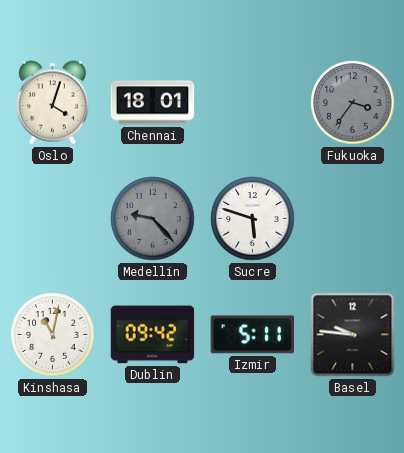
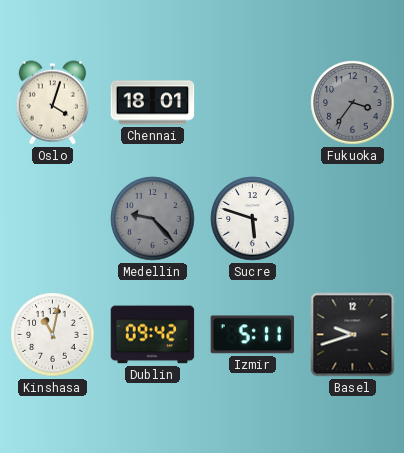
Basel: 9:46 -> 9:42
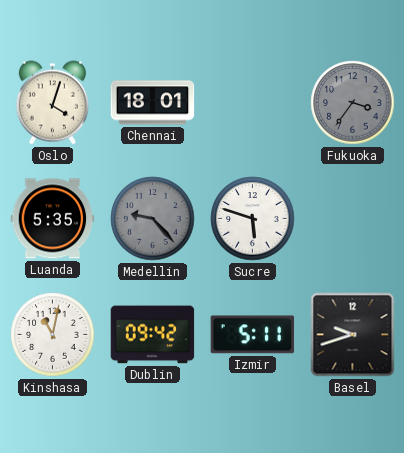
Luanda: none -> 5:35
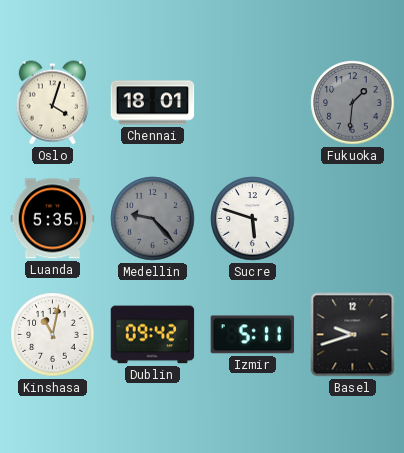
Fukuoka: 3:36 -> 1:31
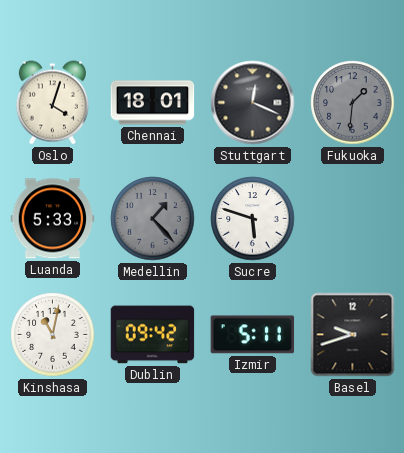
Stuttgart: none -> 12:19
Luanda: 5:35 -> 5:33
Medellin: 9:23 -> 1:23
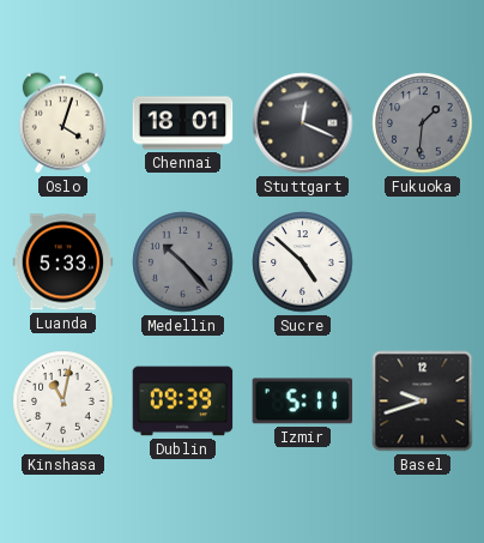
Medellin: 1:23 -> 10:23
Sucre: 5:48 -> 4:52
Dublin: 09:42 -> 09:39
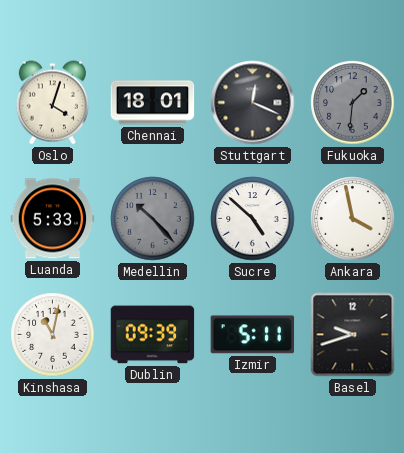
Ankara: none -> 3:58
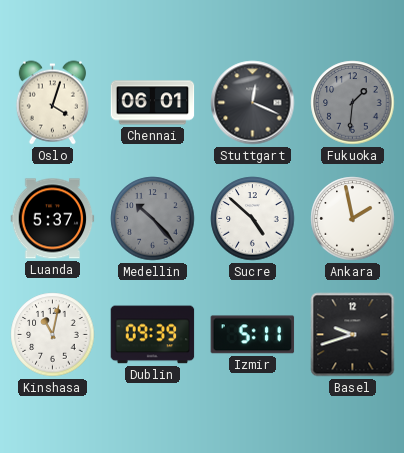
Chennai: 18:01 -> 06:01
Luanda: 5:33 -> 5:37
Ankara: 3:58 -> 1:58
